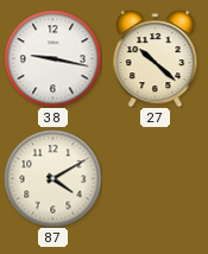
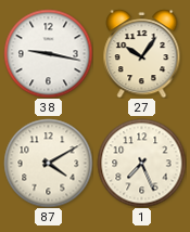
27: 10:22 -> 10:06
1: none -> 7:26
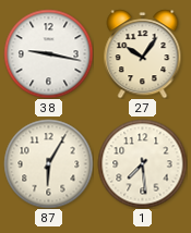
87: 4:10 -> 6:05
1: 7:26 -> 7:29
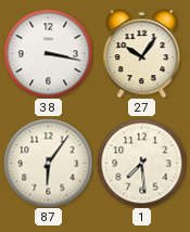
38: 9:17 -> 3:17
87: 6:05 -> 6:06
